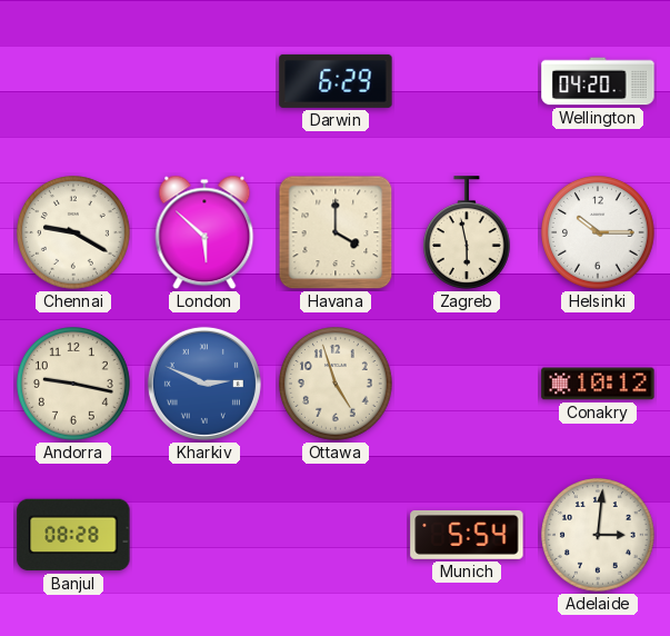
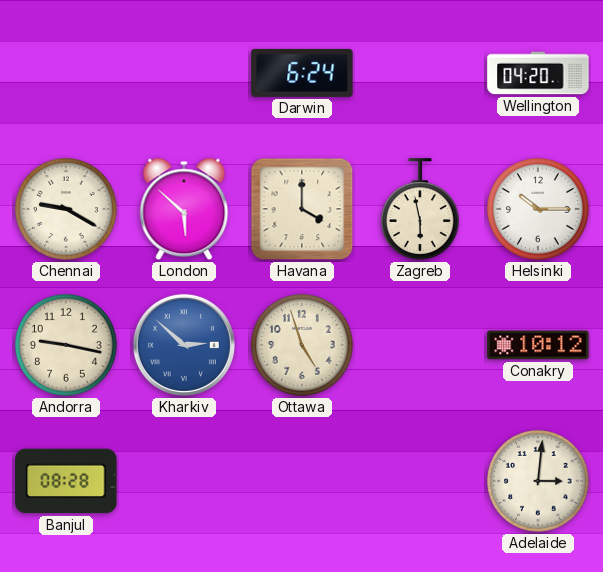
Darwin: 6:29 -> 6:24
Kharkiv: 2:49 -> 2:52
Munich: 5:54 -> none
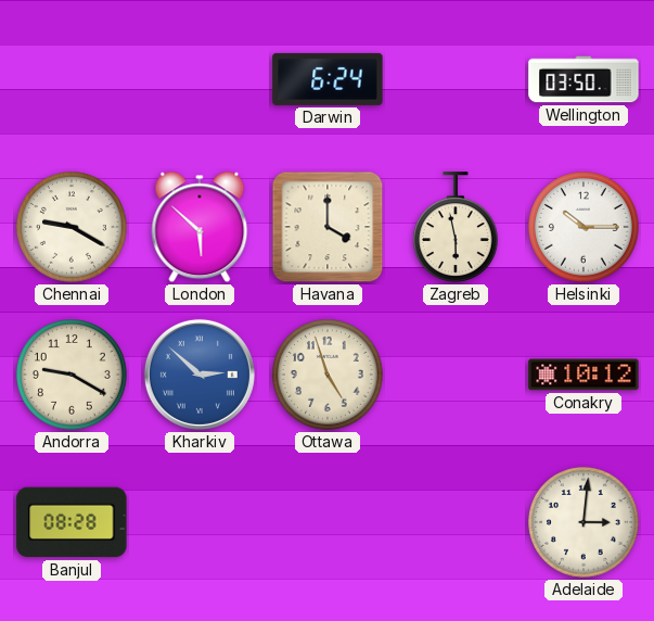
Wellington: 04:20 -> 03:50
Andorra: 9:17 -> 9:20
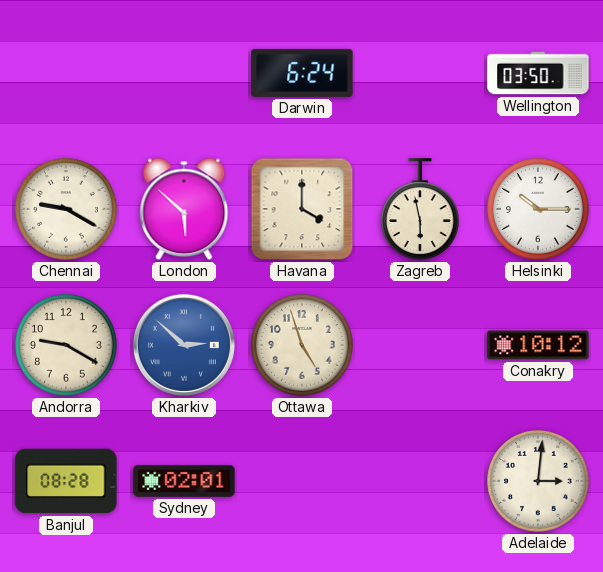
Sydney: none -> 02:01
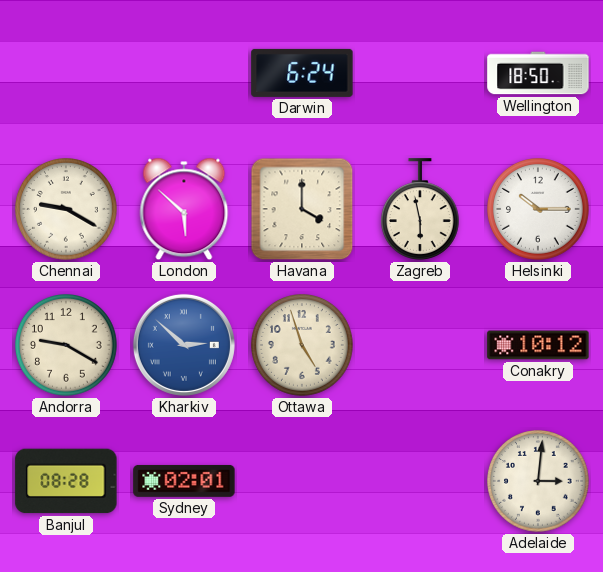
Wellington: 03:50 -> 18:50
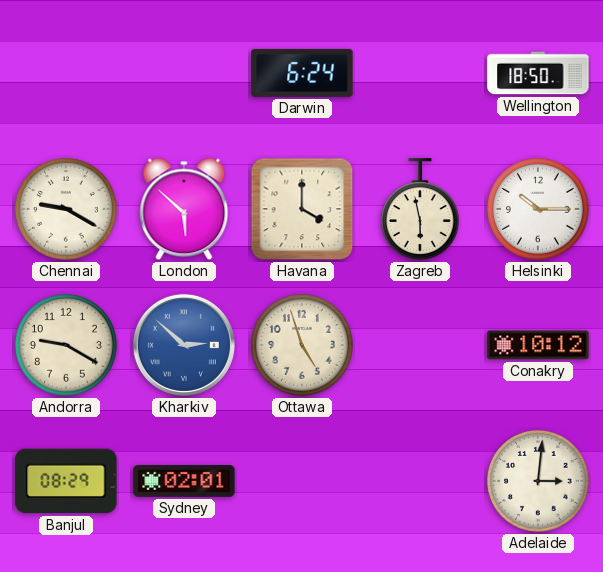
Banjul: 08:28 -> 08:29
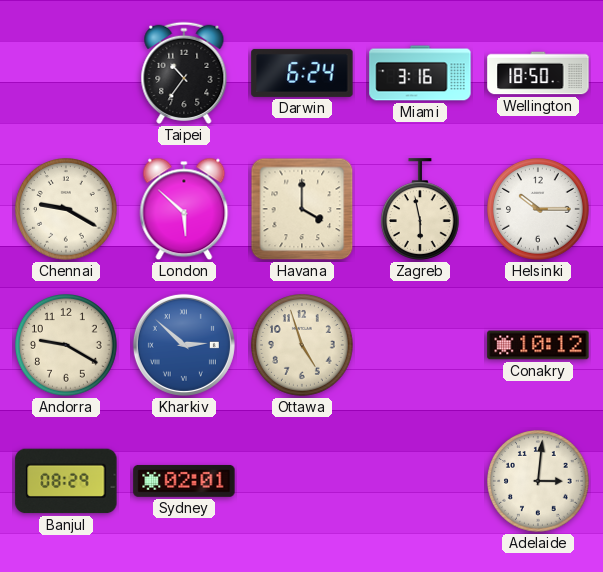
Taipei: none -> 10:36
Miami: none -> 3:16
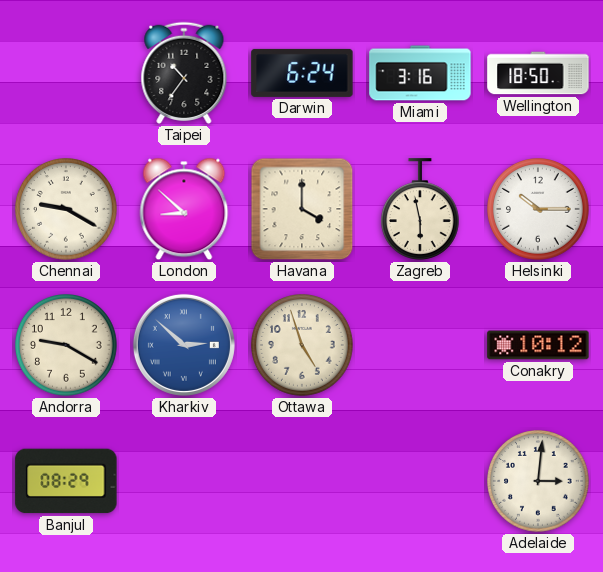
London: 5:52 -> 8:52
Sydney: 02:01 -> none
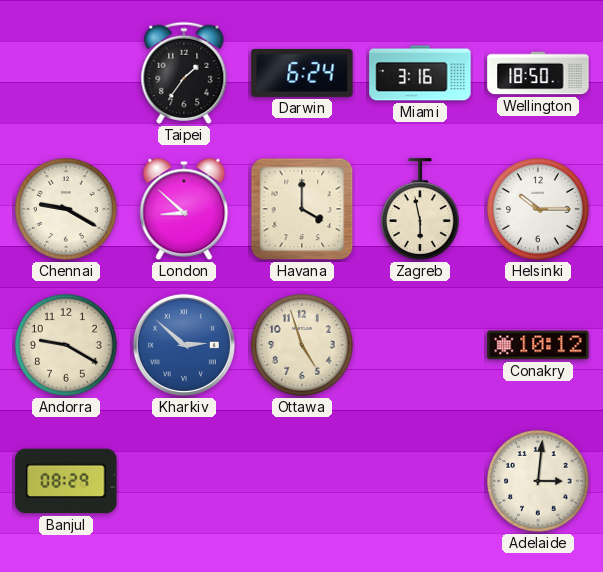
Taipei: 10:36 -> 1:36
